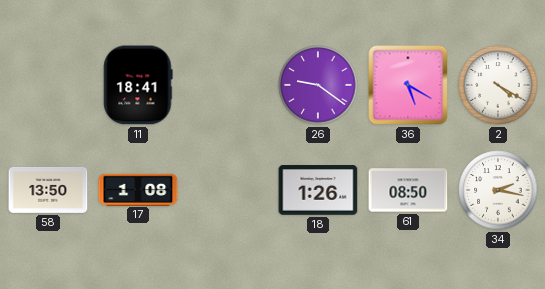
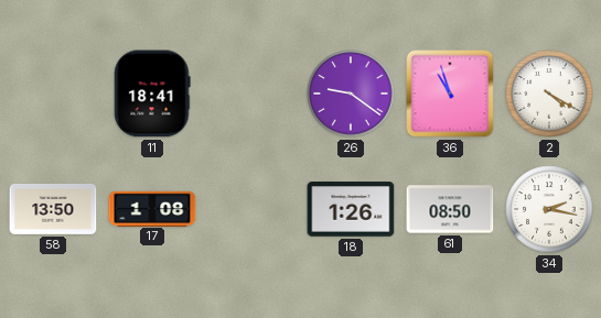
36: 5:20 -> 10:57
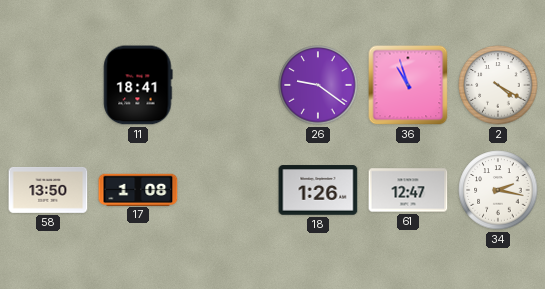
61: 08:50 -> 12:47
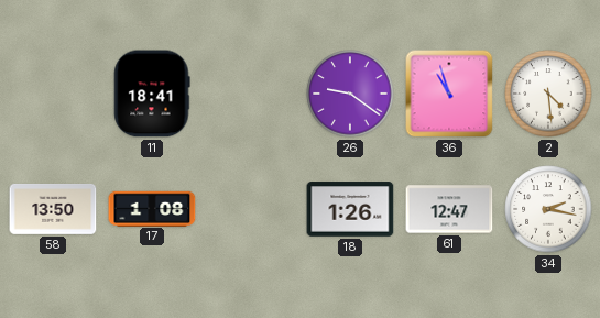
2: 4:20 -> 4:29
